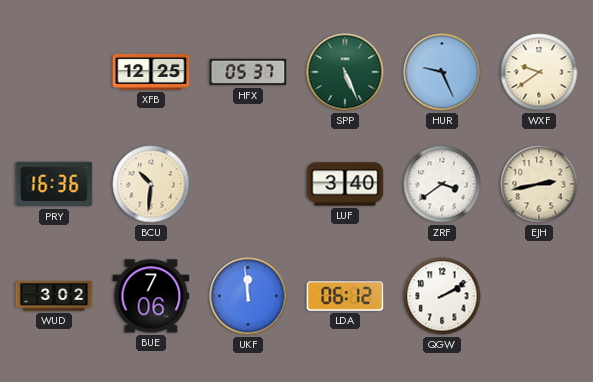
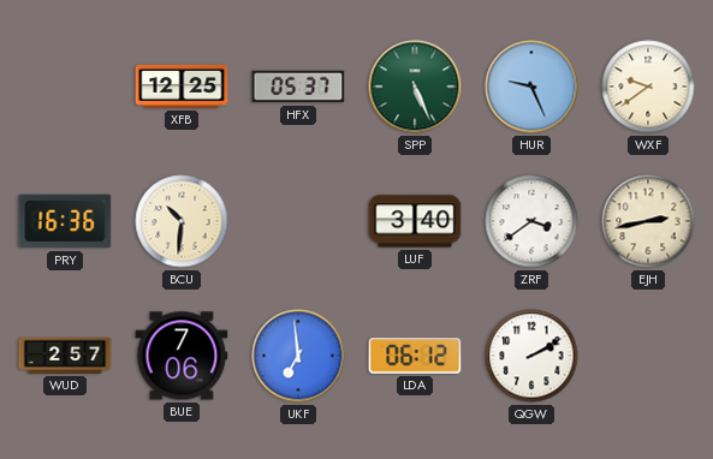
WUD: 3:02 -> 2:57
UKF: 11:59 -> 6:59
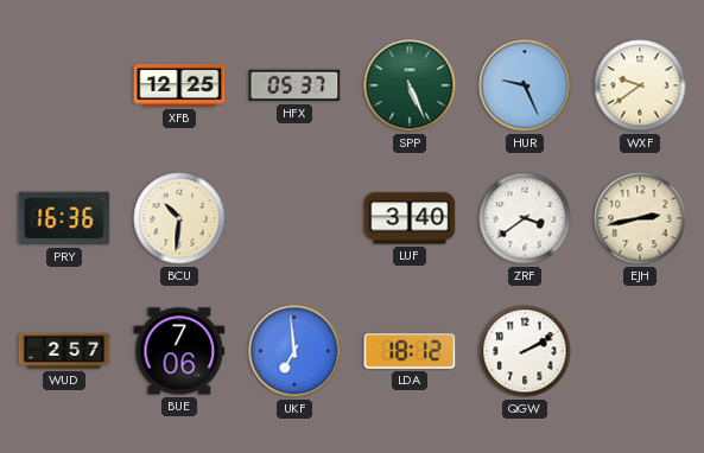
LDA: 06:12 -> 18:12
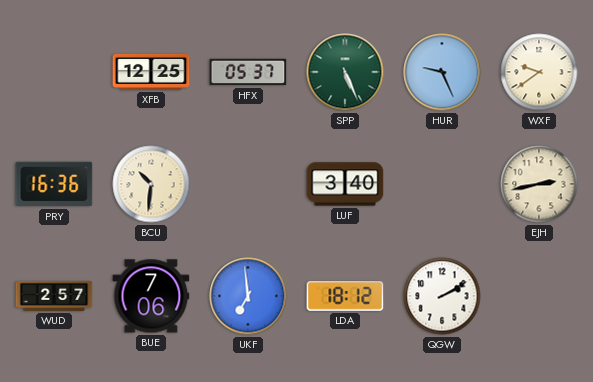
ZRF: 3:39 -> none
